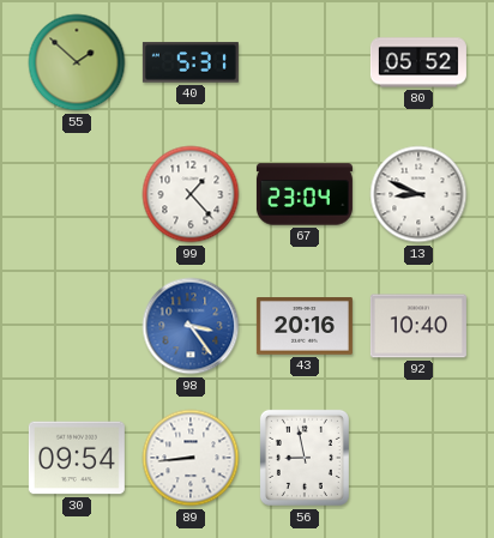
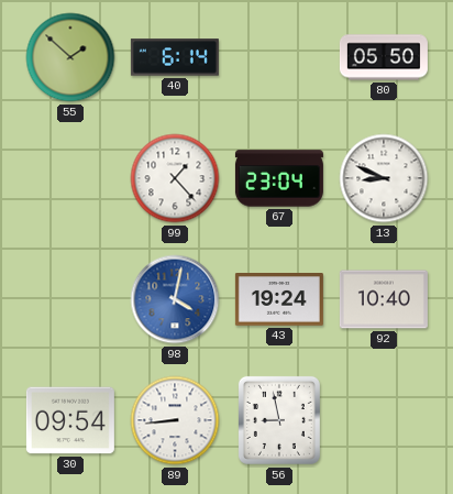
40: 5:31 -> 6:14
80: 05:52 -> 05:50
98: 3:24 -> 4:02
43: 20:16 -> 19:24
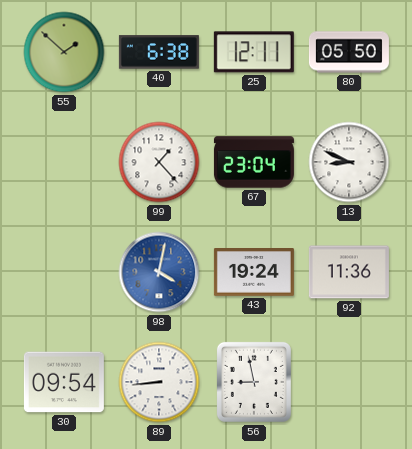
40: 6:14 -> 6:38
25: none -> 12:11
92: 10:40 -> 11:36
